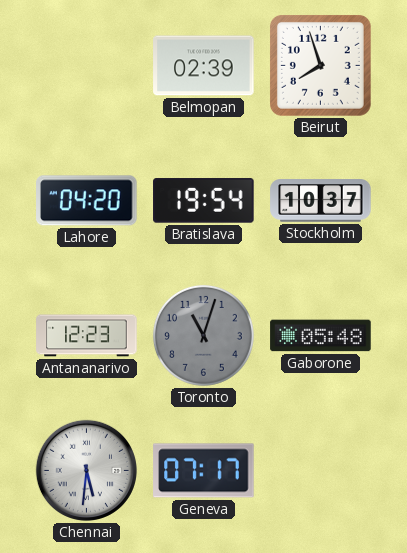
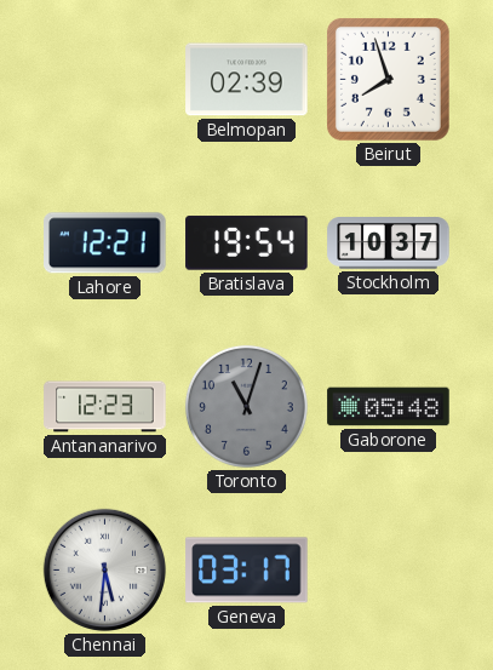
Lahore: 04:20 -> 12:21
Geneva: 07:17 -> 03:17
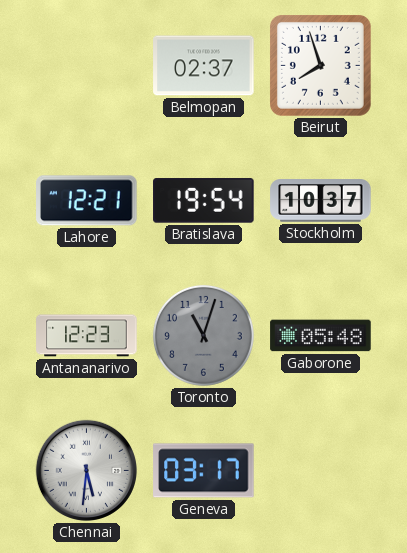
Belmopan: 02:39 -> 02:37
